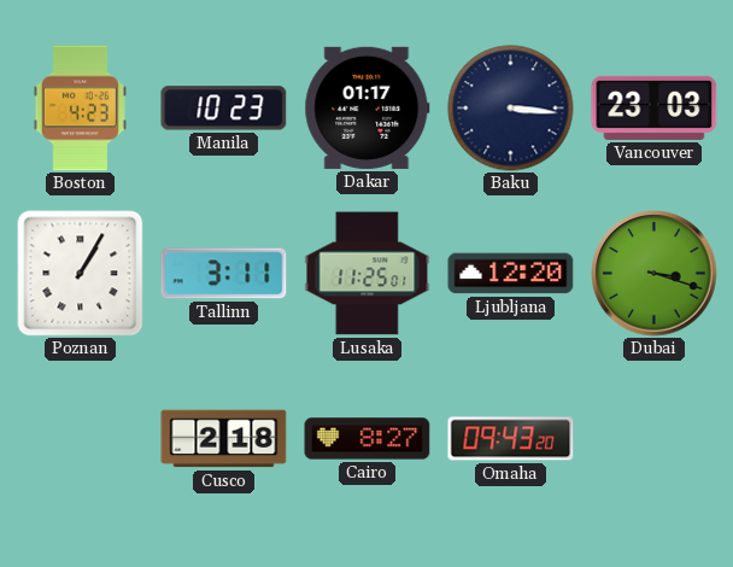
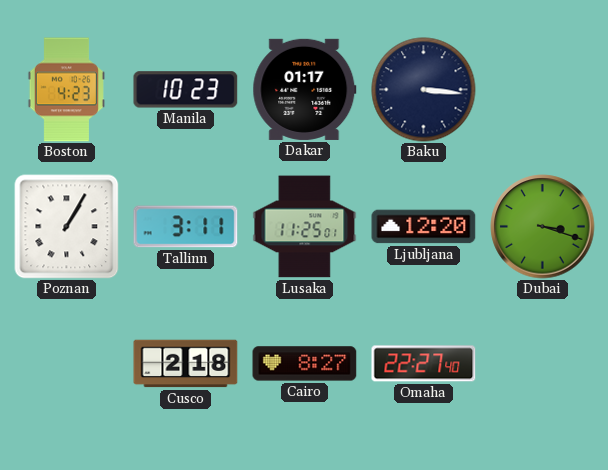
Vancouver: 23:03 -> none
Omaha: 09:43 -> 22:27
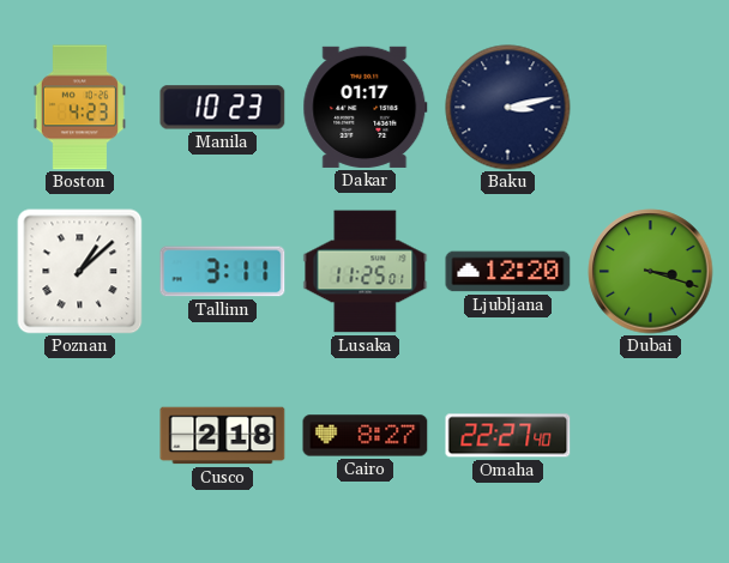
Baku: 3:16 -> 3:13
Poznan: 1:05 -> 1:08
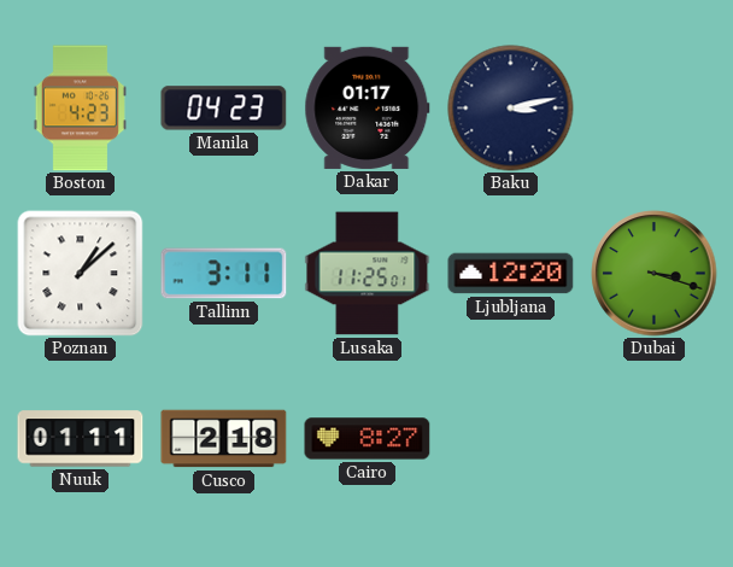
Manila: 10:23 -> 04:23
Nuuk: none -> 01:11
Omaha: 22:27 -> none
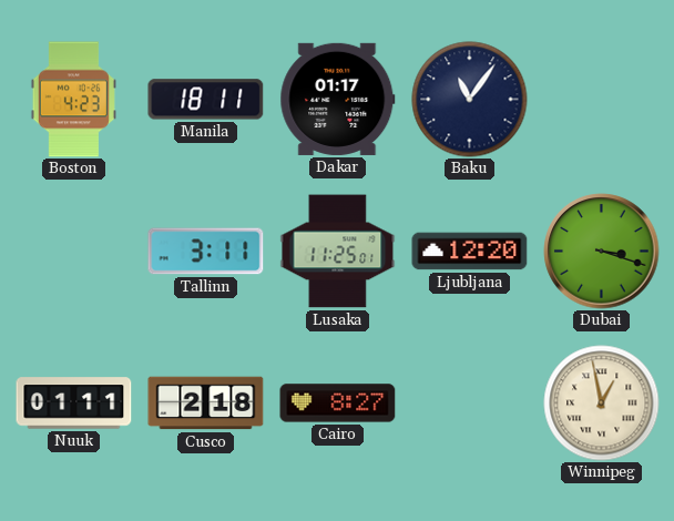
Manila: 04:23 -> 18:11
Baku: 3:13 -> 11:06
Poznan: 1:08 -> none
Winnipeg: none -> 12:58
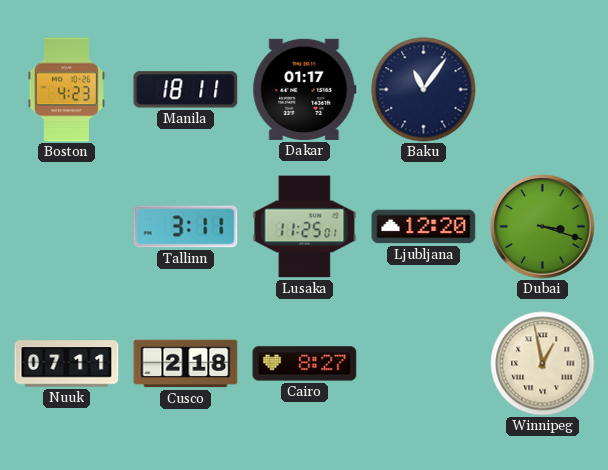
Nuuk: 01:11 -> 07:11
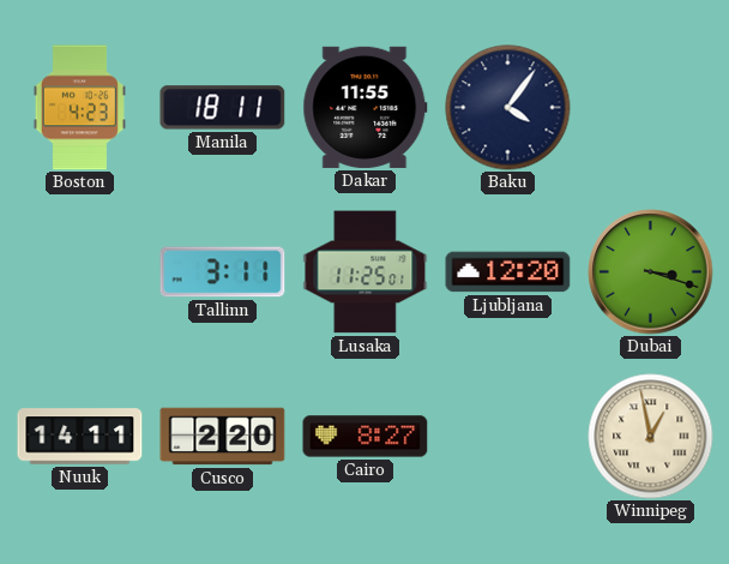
Dakar: 01:17 -> 11:55
Baku: 11:06 -> 4:06
Nuuk: 07:11 -> 14:11
Cusco: 2:18 -> 2:20
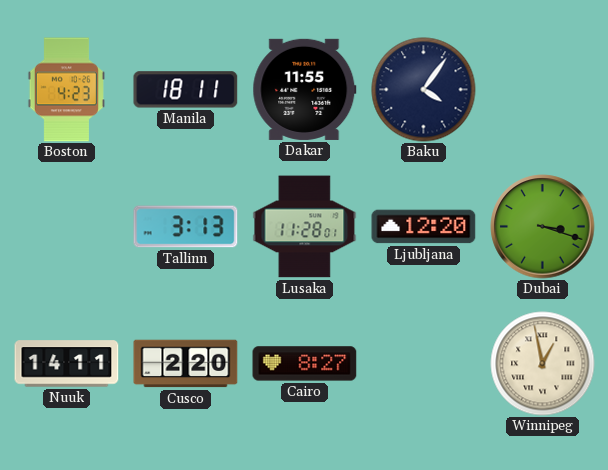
Tallinn: 3:11 -> 3:13
Lusaka: 11:25 -> 11:28
